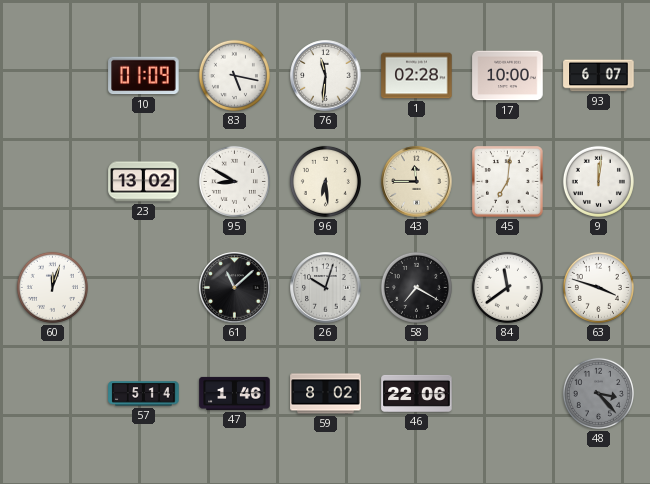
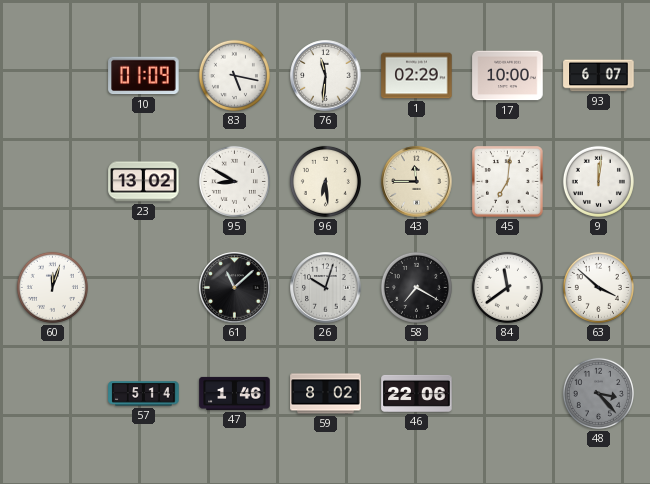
1: 02:28 -> 02:29
63: 3:48 -> 3:52
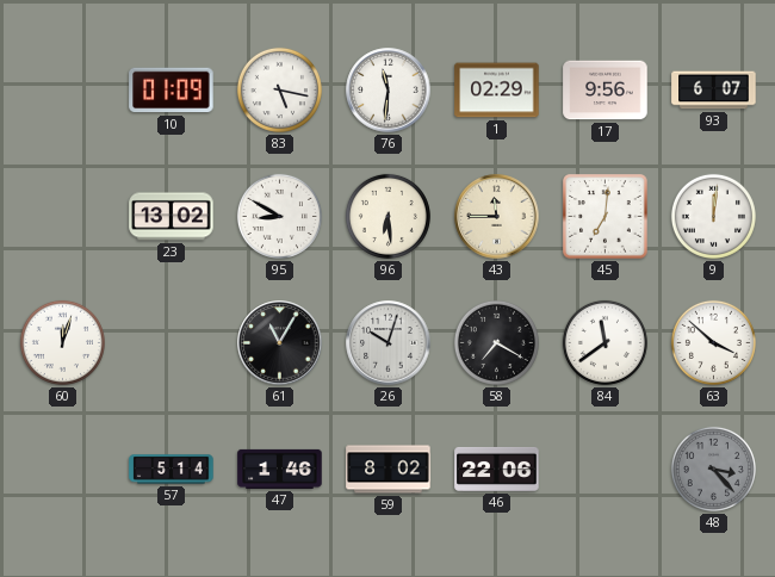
17: 10:00 -> 9:56
61: 11:08 -> 11:05
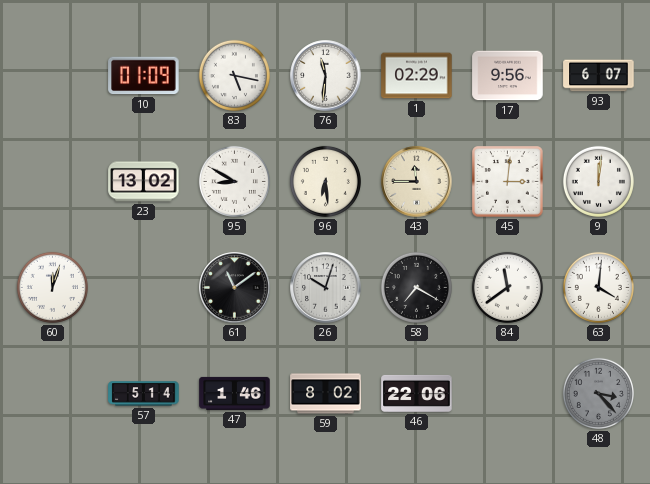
45: 7:01 -> 3:01
61: 11:05 -> 11:09
63: 3:52 -> 4:01
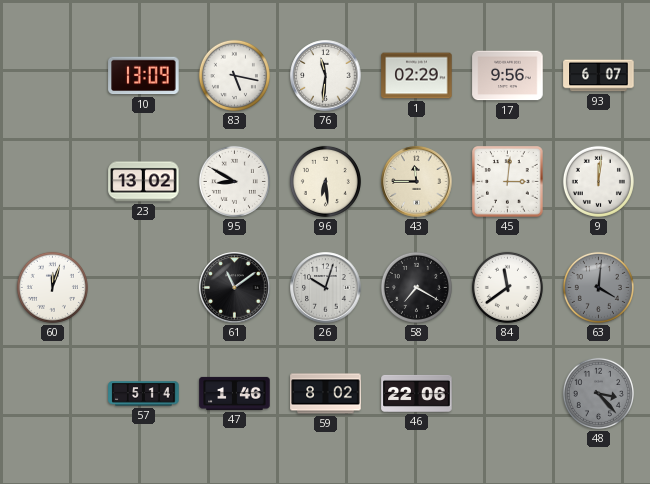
10: 01:09 -> 13:09
63 dial: white -> grey
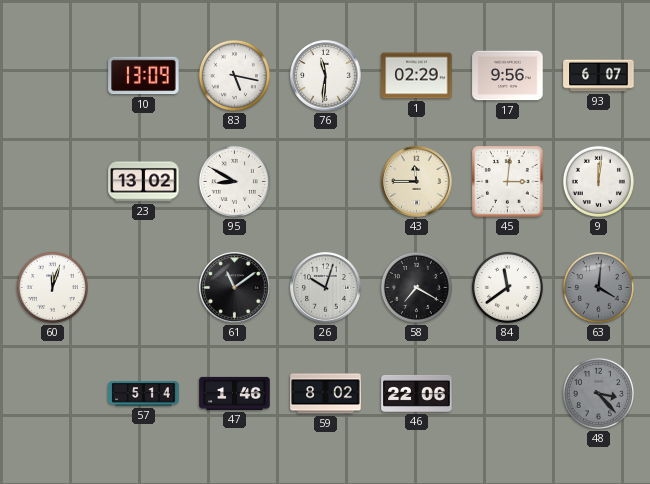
96: 6:29 -> none
